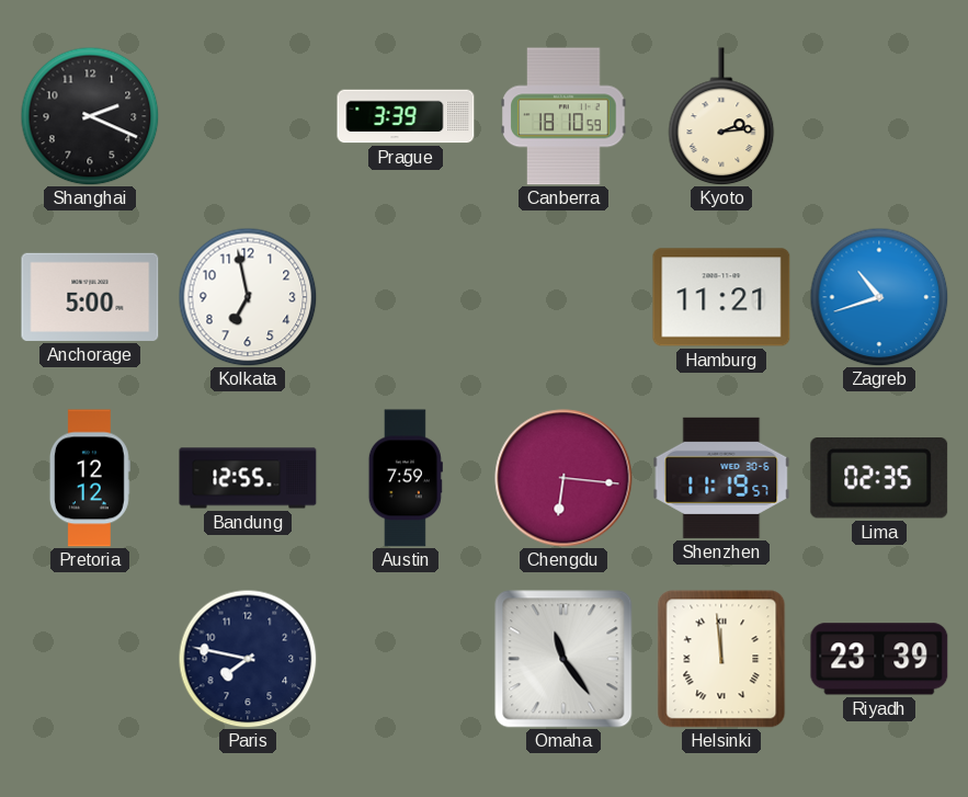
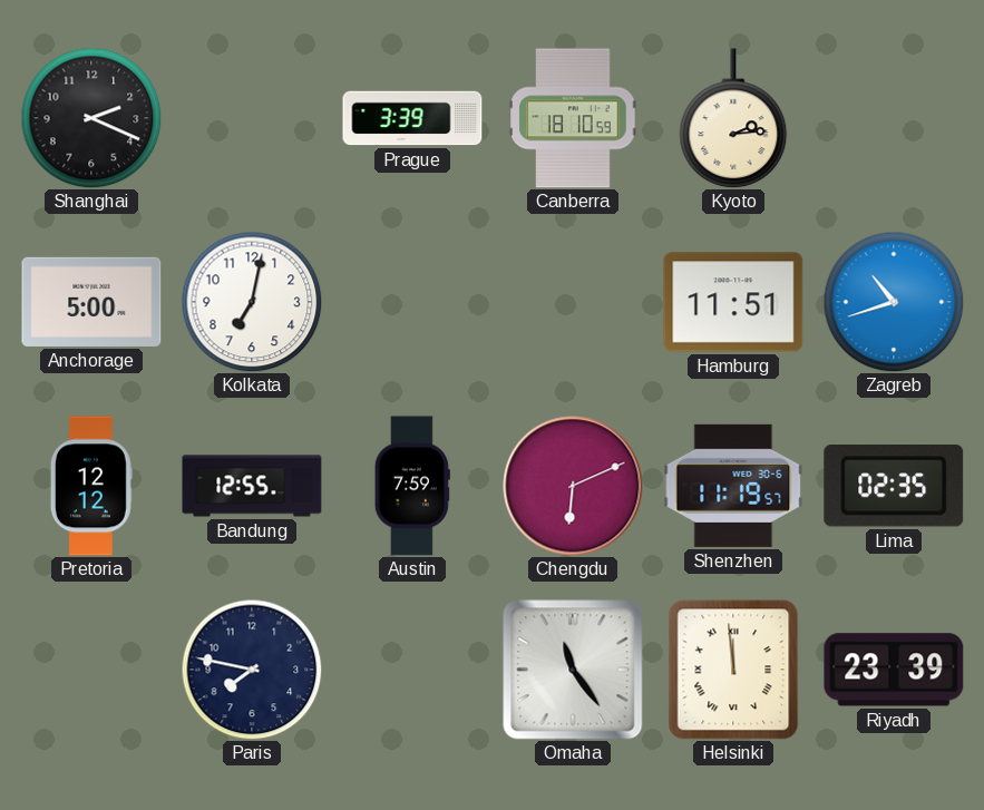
Kolkata: 6:58 -> 7:02
Hamburg: 11:21 -> 11:51
Chengdu: 6:16 -> 6:11
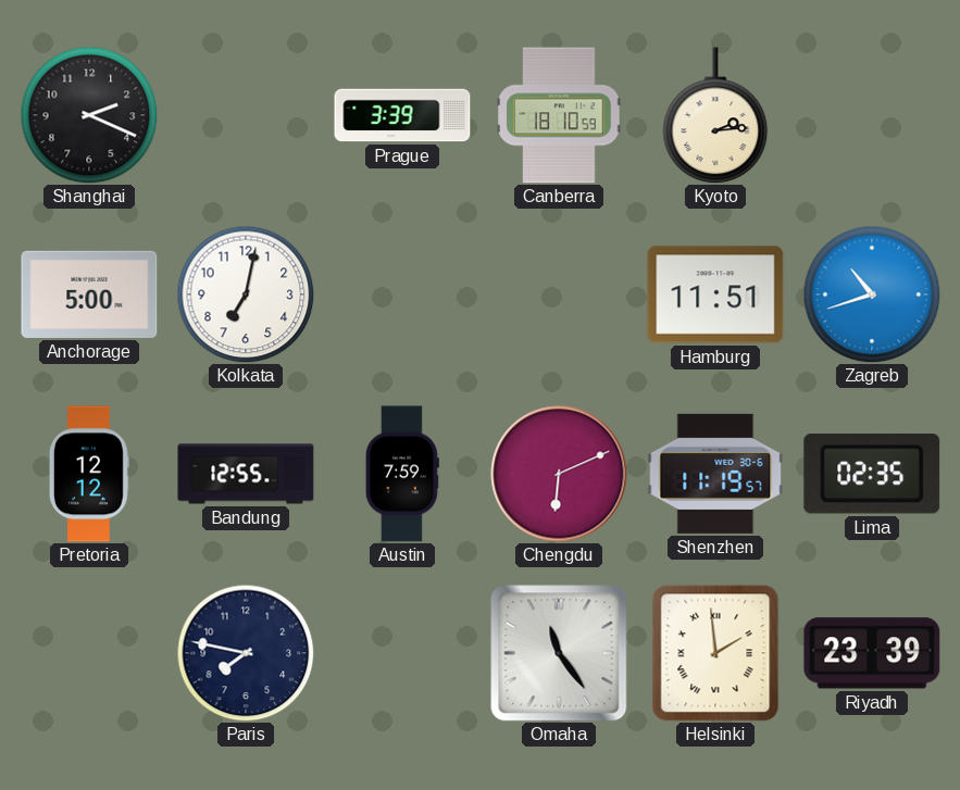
Helsinki: 11:59 -> 1:59
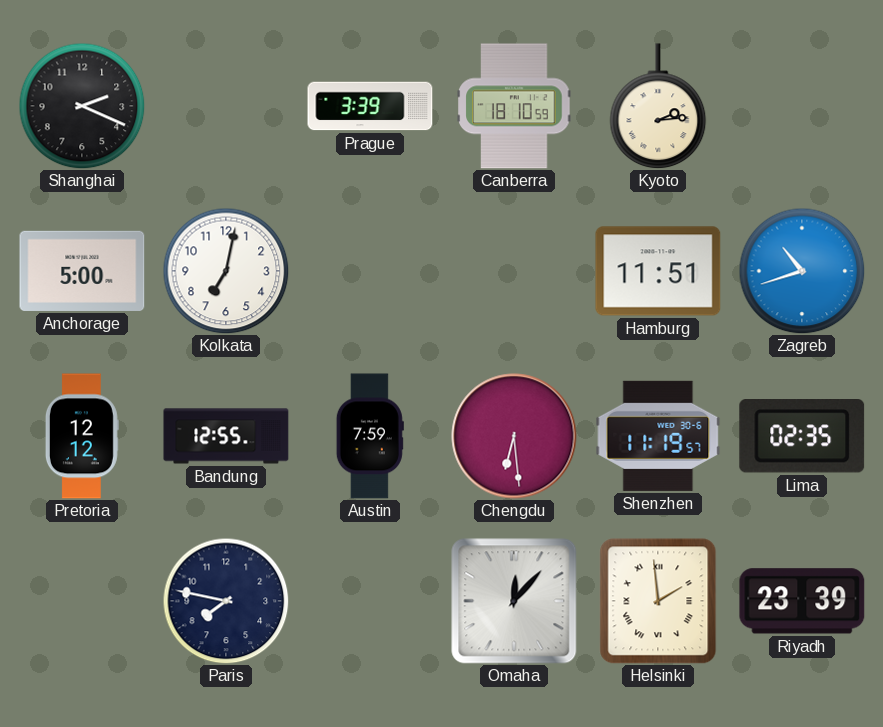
Chengdu: 6:11 -> 6:29
Omaha: 11:24 -> 12:07
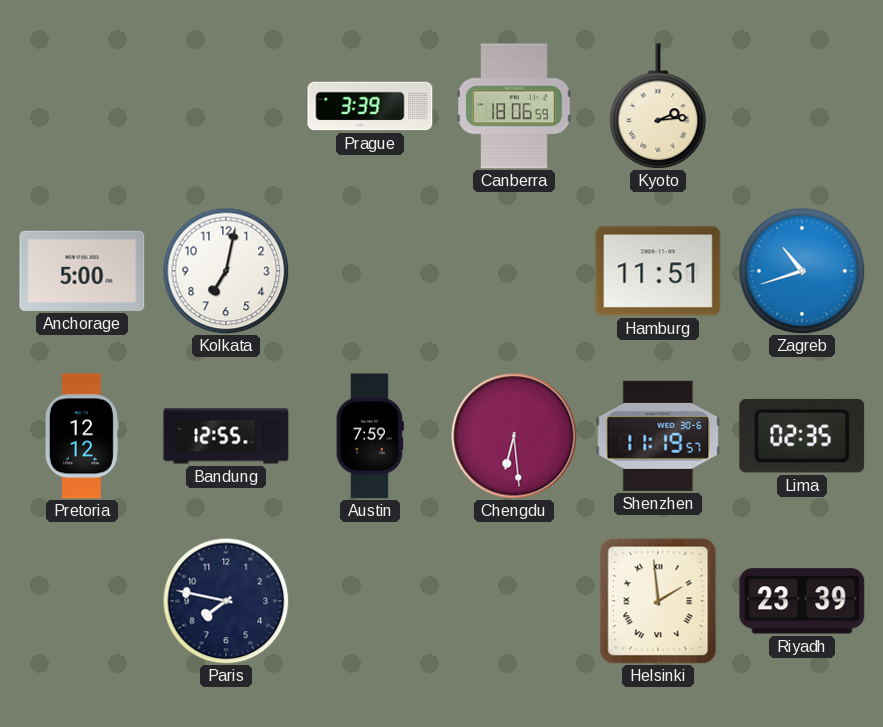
Shanghai: 2:19 -> none
Canberra: 18:10 -> 18:06
Omaha: 12:07 -> none
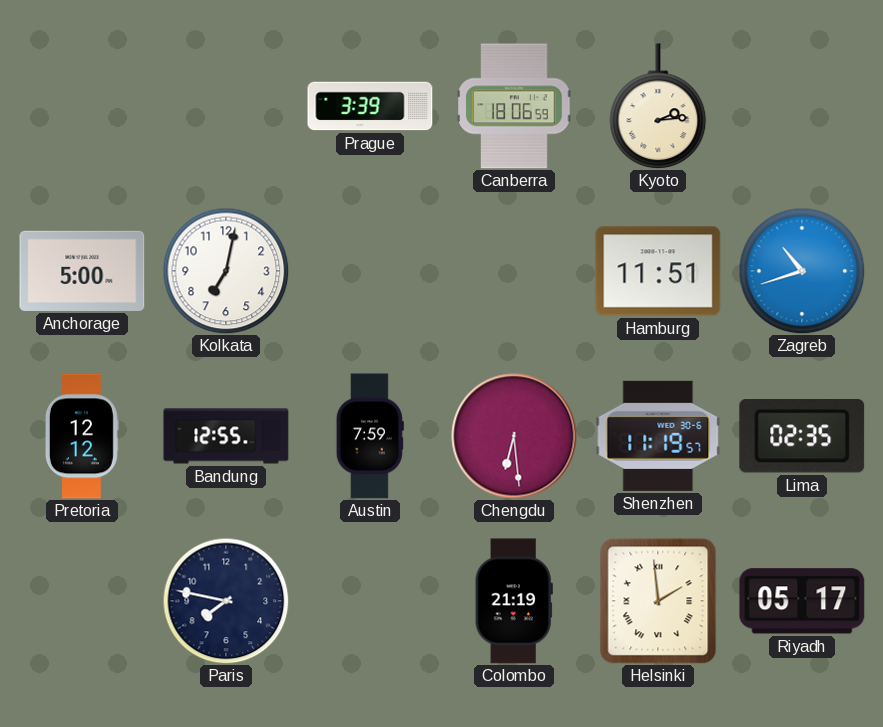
Colombo: none -> 21:19
Riyadh: 23:39 -> 05:17
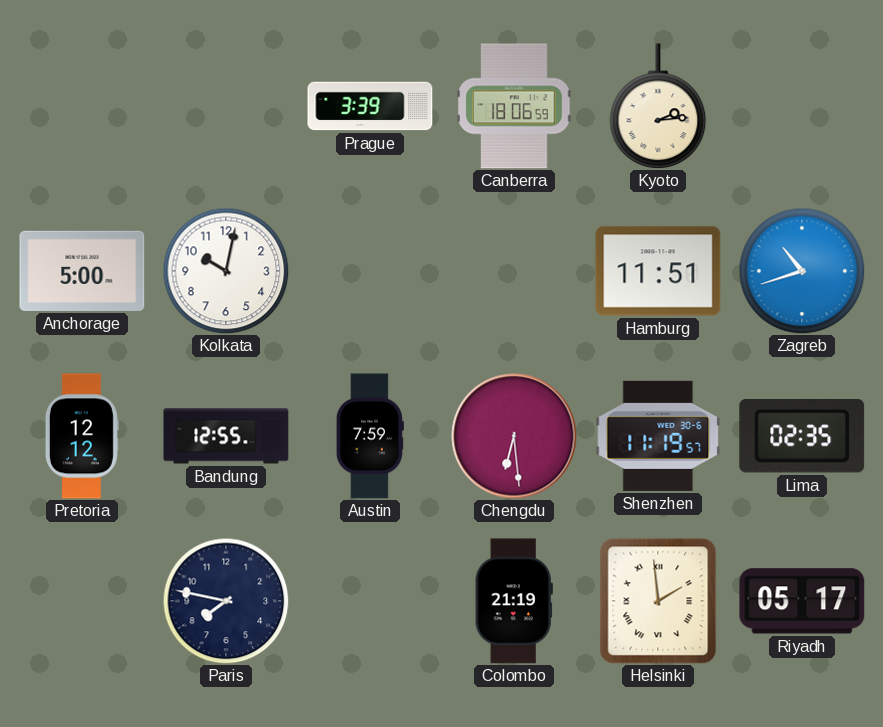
Kolkata: 7:02 -> 10:02
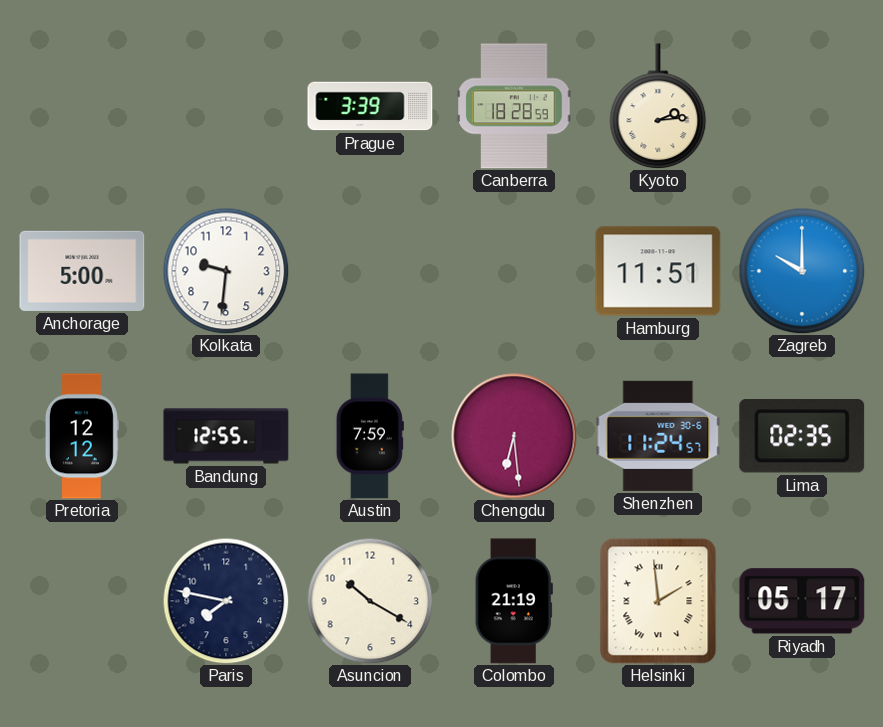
Canberra: 18:06 -> 18:28
Kolkata: 10:02 -> 9:31
Zagreb: 10:42 -> 10:00
Shenzhen: 11:19 -> 11:24
Asuncion: none -> 10:20
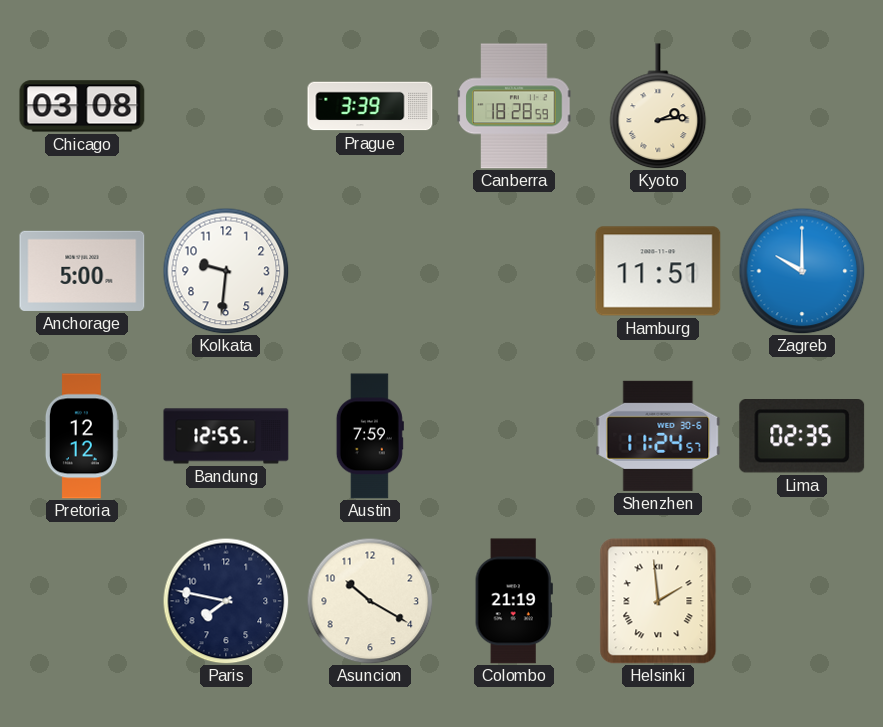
Chicago: none -> 03:08
Chengdu: 6:29 -> none
Riyadh: 05:17 -> none
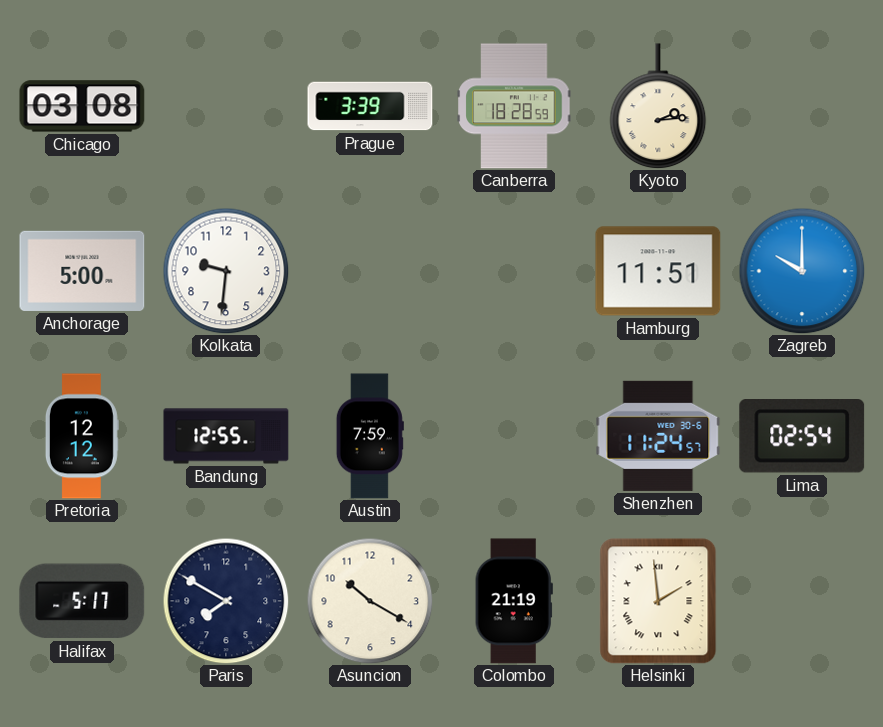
Lima: 02:35 -> 02:54
Halifax: none -> 5:17
Paris: 7:47 -> 7:50
